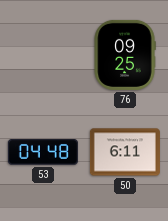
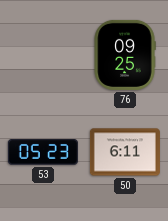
53: 04:48 -> 05:23
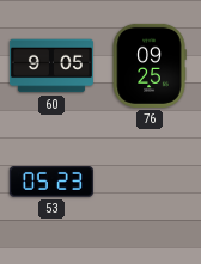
60: none -> 9:05
50: 6:11 -> none
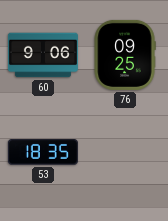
60: 9:05 -> 9:06
53: 05:23 -> 18:35
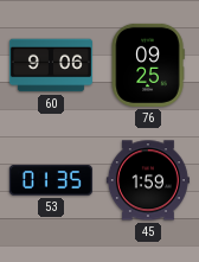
53: 18:35 -> 01:35
45: none -> 1:59
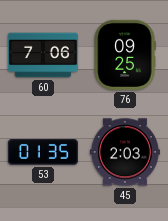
60: 9:06 -> 7:06
45: 1:59 -> 2:03
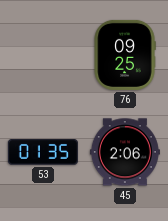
60: 7:06 -> none
45: 2:03 -> 2:06
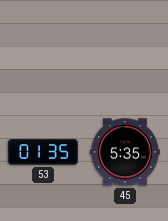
76: 09:25 -> none
45: 2:06 -> 5:35
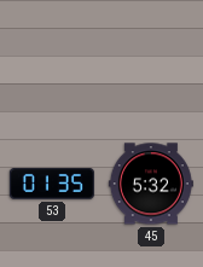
45: 5:35 -> 5:32
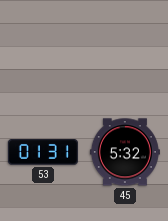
53: 01:35 -> 01:31
